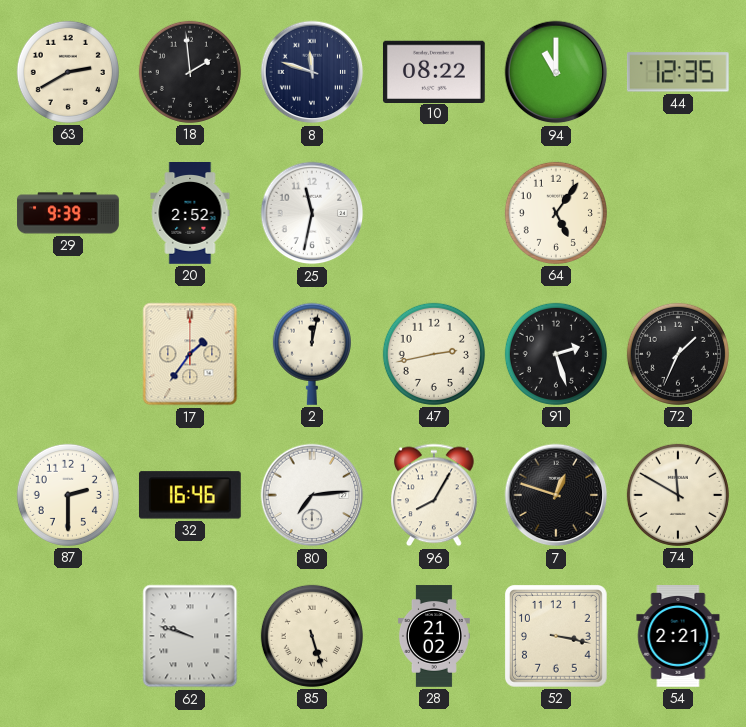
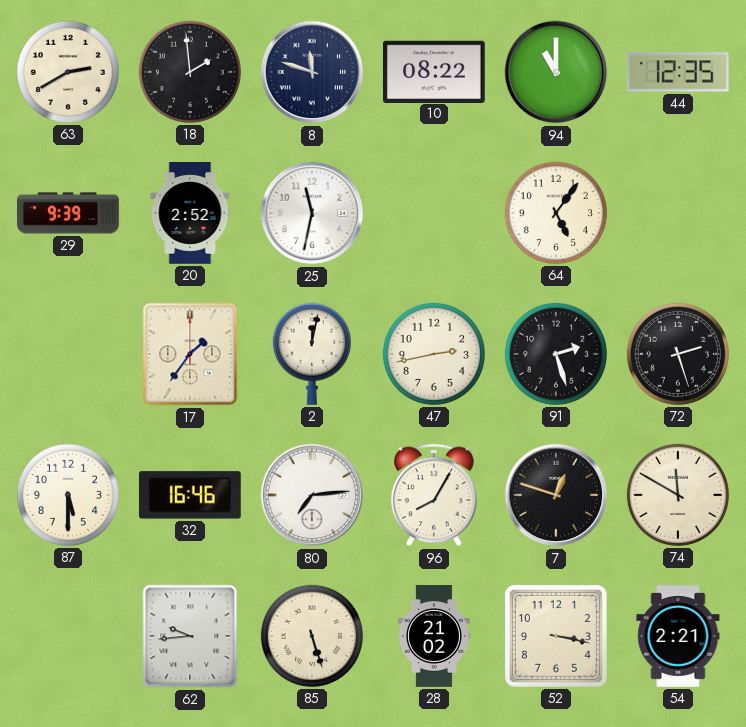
72: 1:34 -> 2:27
87: 2:30 -> 5:30
62: 9:48 -> 9:44
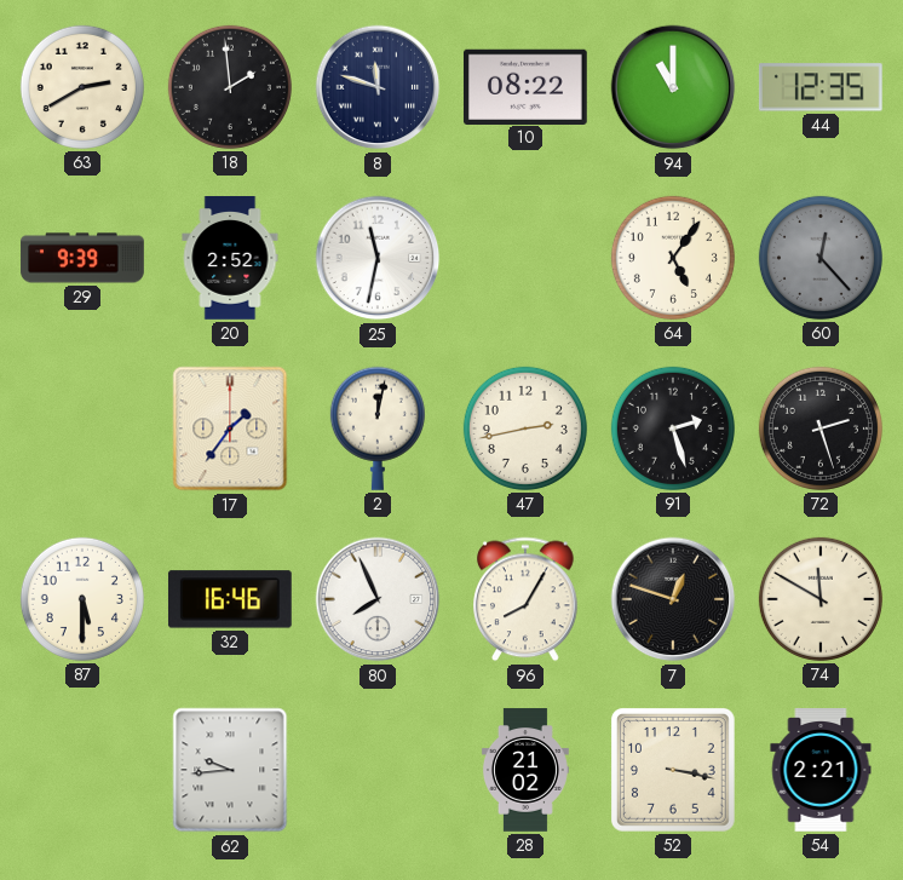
60: none -> 12:23
80: 7:14 -> 7:56
85: 5:27 -> none
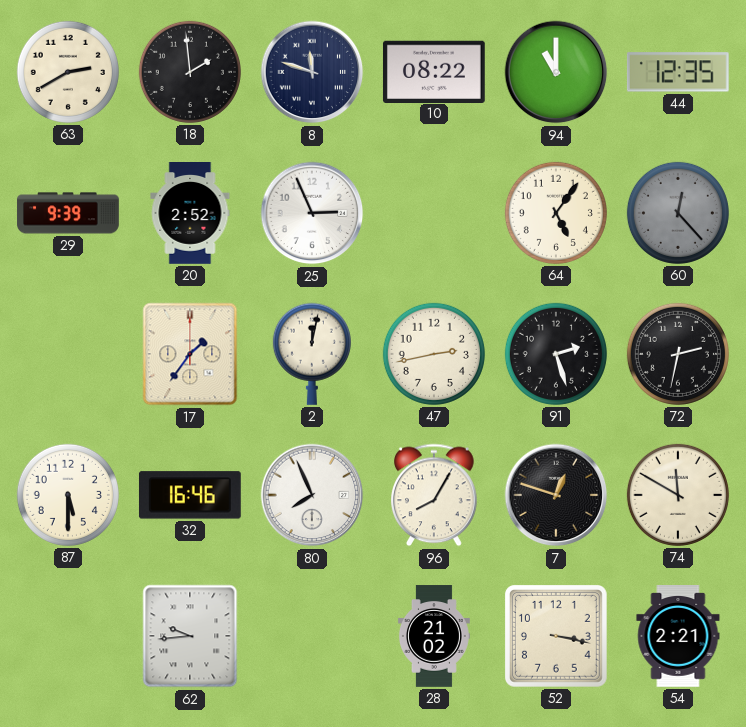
25: 11:32 -> 2:56
72: 2:27 -> 2:32
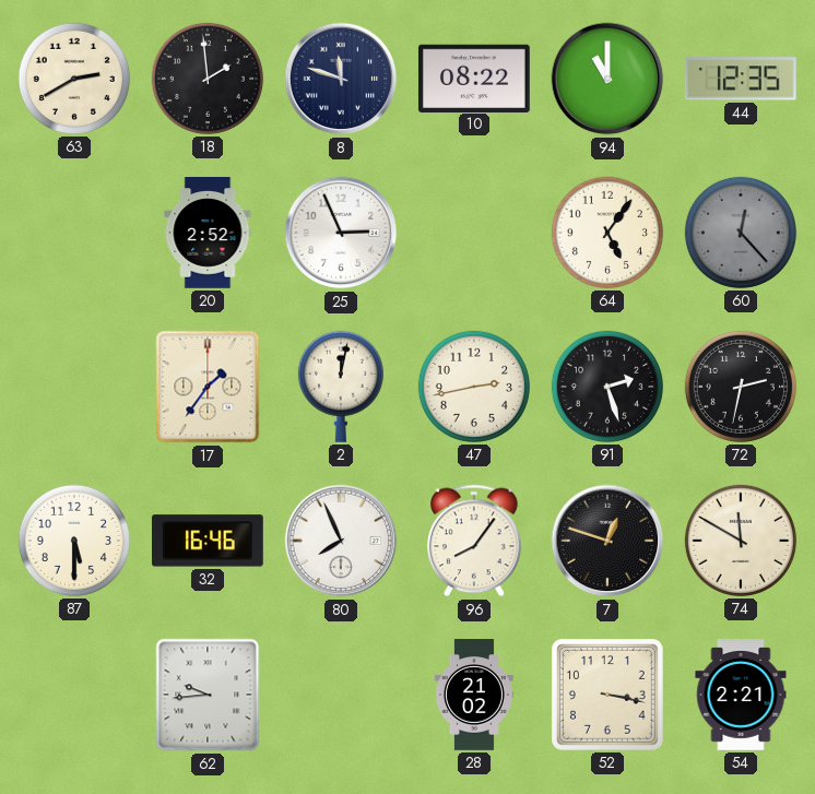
29: 9:39 -> none
96: 8:05 -> 8:06
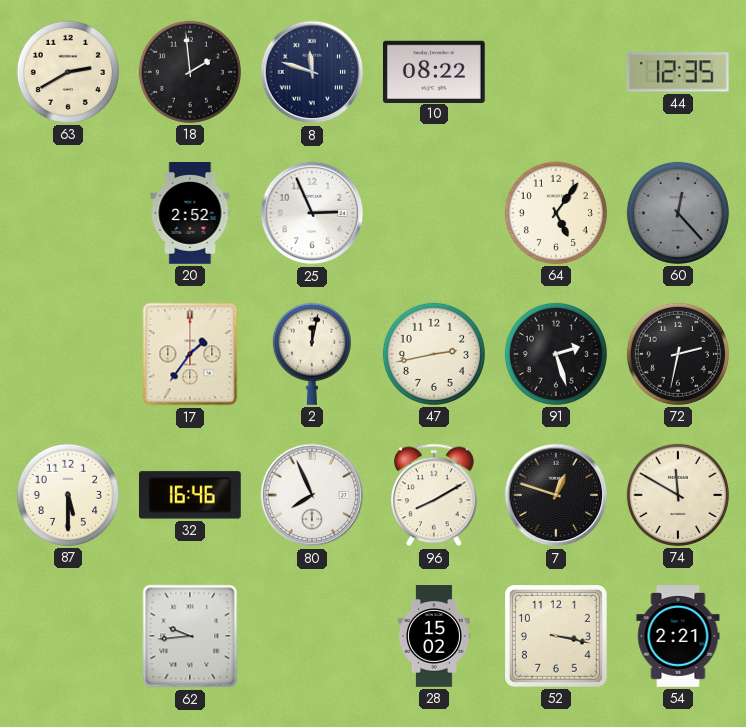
94: 11:00 -> none
96: 8:06 -> 8:10
28: 21:02 -> 15:02
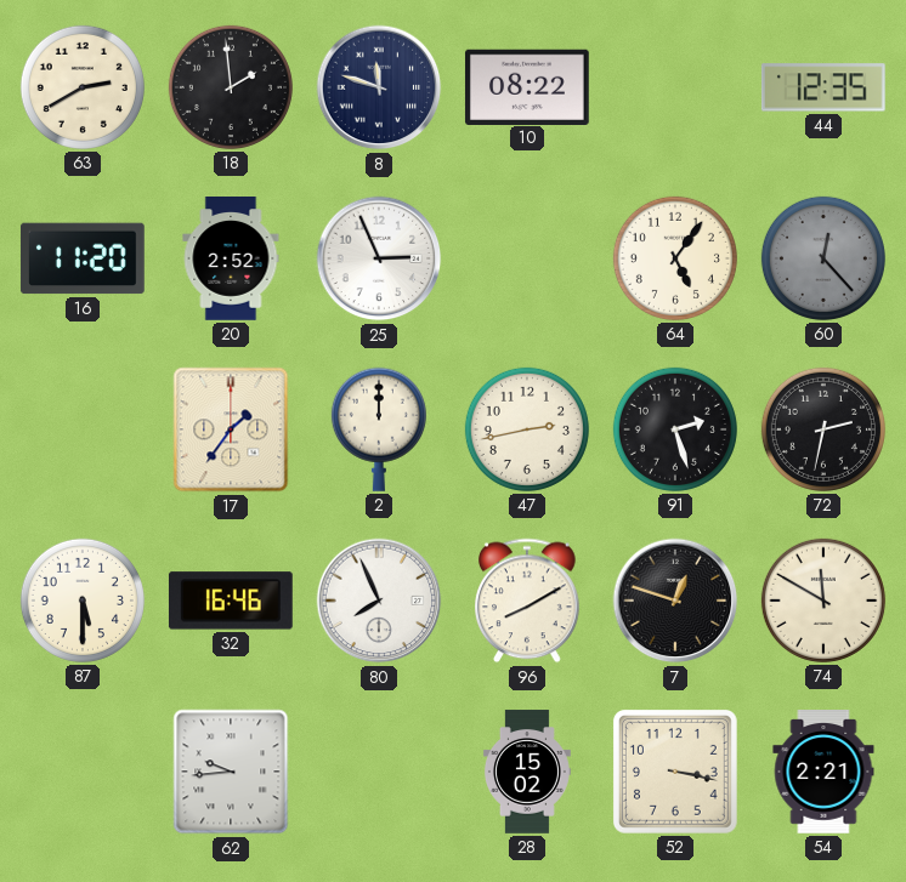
16: none -> 11:20
2: 12:02 -> 12:00
